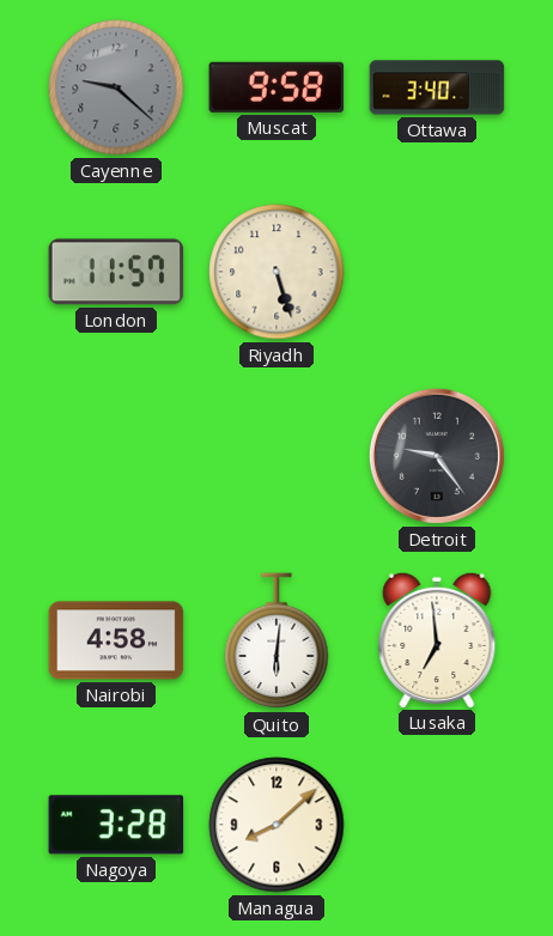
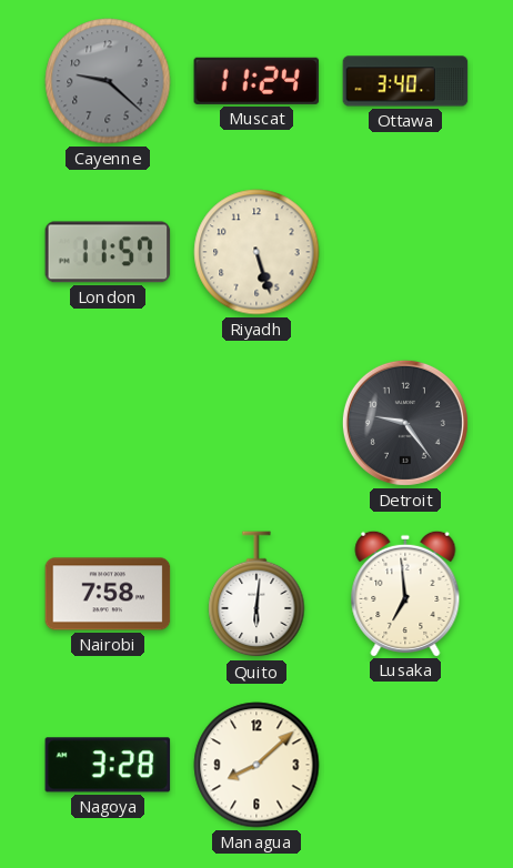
Muscat: 9:58 -> 11:24
Nairobi: 4:58 -> 7:58
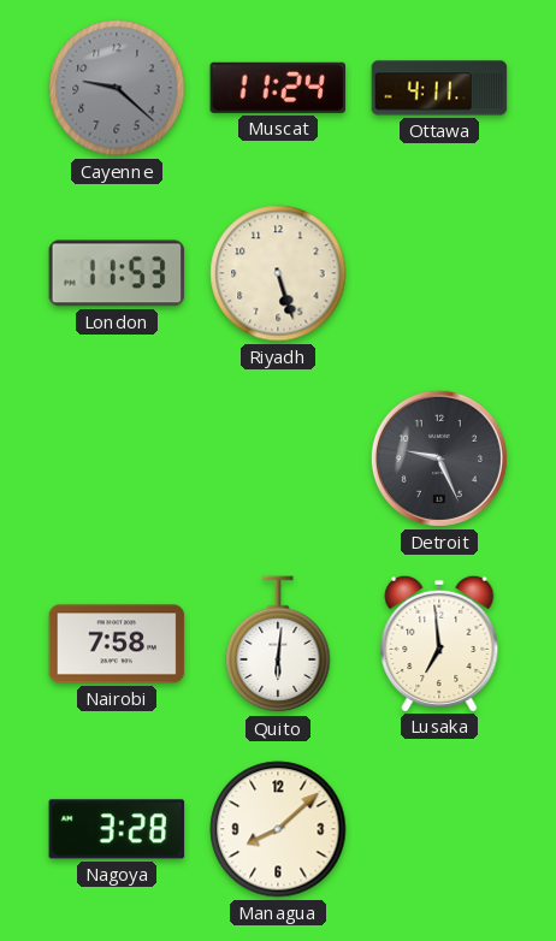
Ottawa: 3:40 -> 4:11
London: 11:57 -> 11:53
Detroit: 9:24 -> 9:26
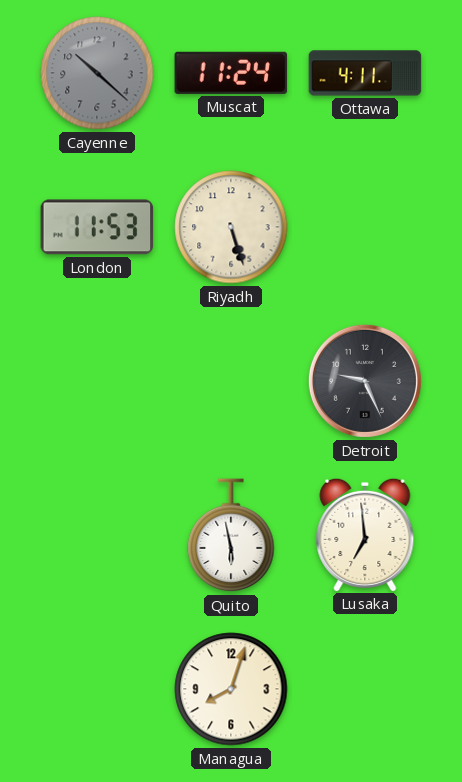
Cayenne: 9:22 -> 10:22
Nairobi: 7:58 -> none
Quito: 6:01 -> 5:58
Nagoya: 3:28 -> none
Managua: 8:08 -> 8:03
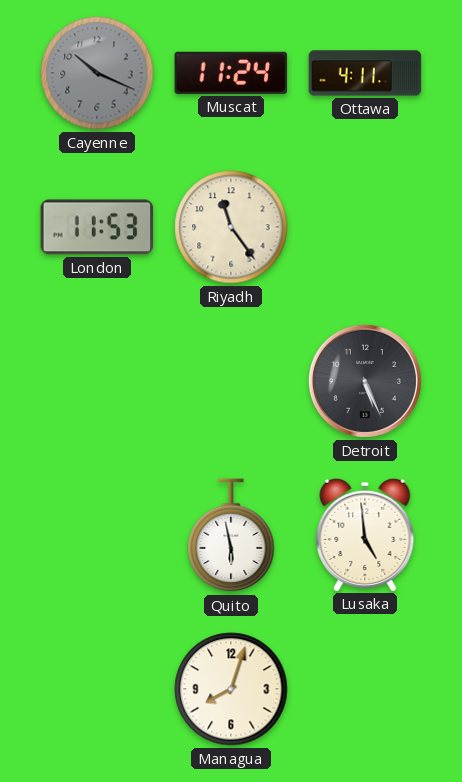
Cayenne: 10:22 -> 10:19
Riyadh: 5:27 -> 11:24
Detroit: 9:26 -> 5:26
Lusaka: 6:59 -> 4:59
